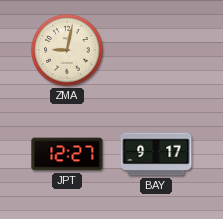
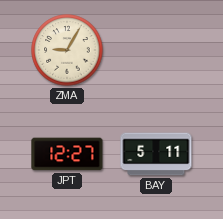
ZMA: 9:02 -> 9:05
BAY: 9:17 -> 5:11
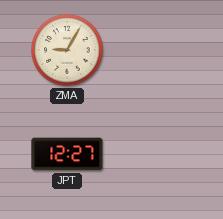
BAY: 5:11 -> none
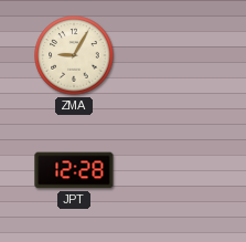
JPT: 12:27 -> 12:28
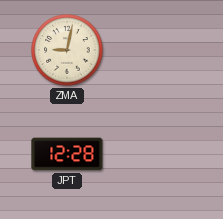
ZMA: 9:05 -> 9:02
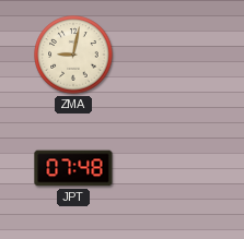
JPT: 12:28 -> 07:48
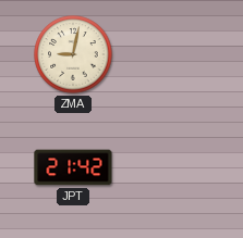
JPT: 07:48 -> 21:42
